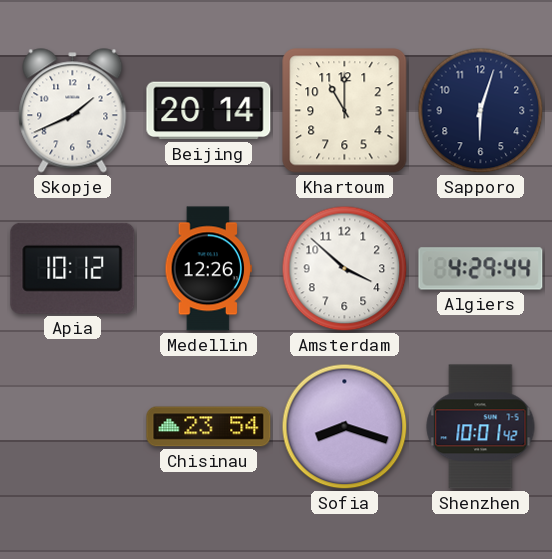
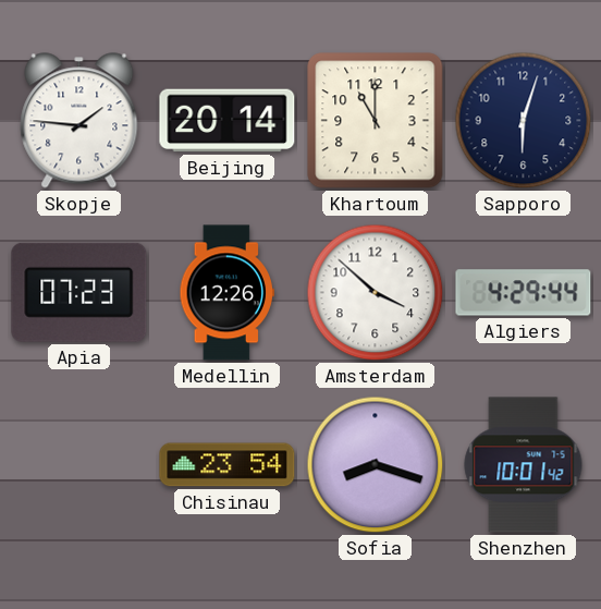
Skopje: 1:41 -> 1:46
Apia: 10:12 -> 07:23
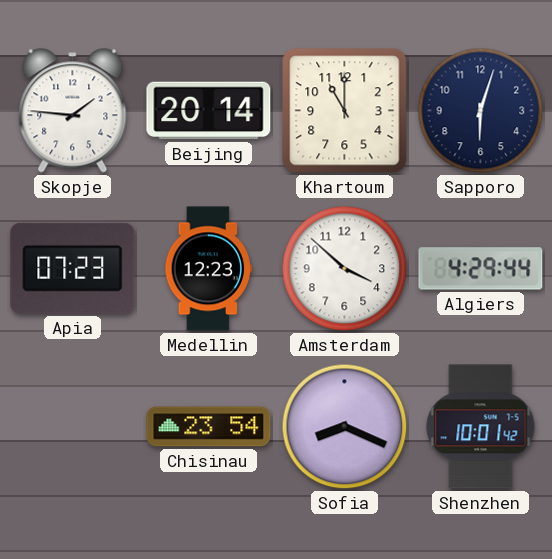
Medellin: 12:26 -> 12:23
Sofia: 8:18 -> 8:19
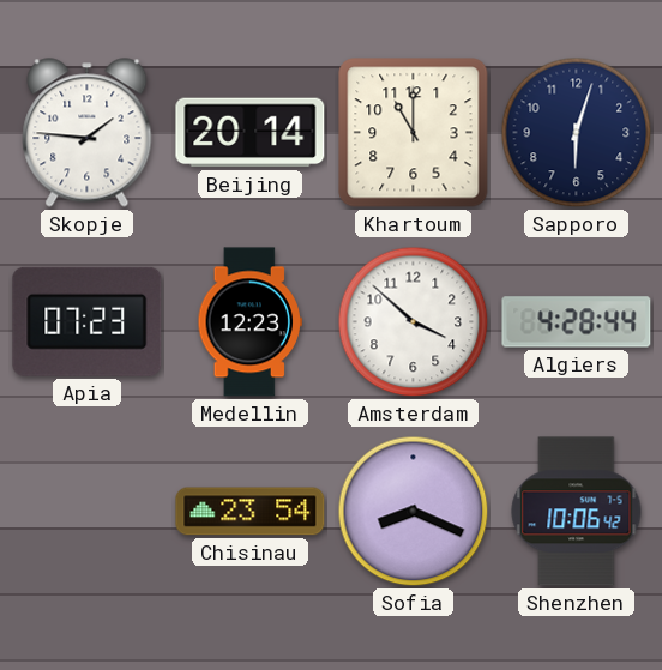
Algiers: 4:29 -> 4:28
Shenzhen: 10:01 -> 10:06
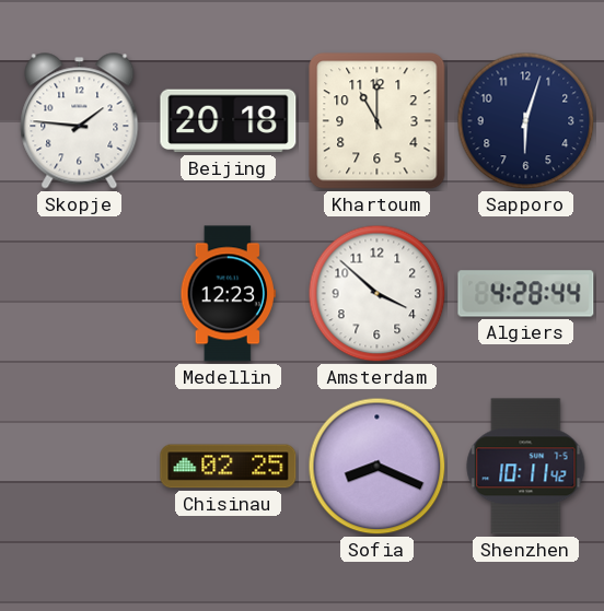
Beijing: 20:14 -> 20:18
Apia: 07:23 -> none
Chisinau: 23:54 -> 02:25
Shenzhen: 10:06 -> 10:11
